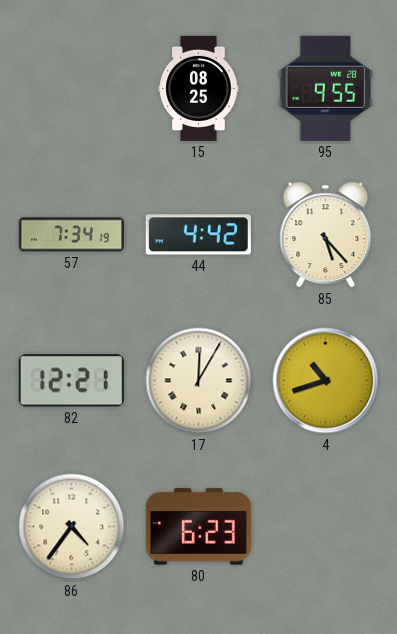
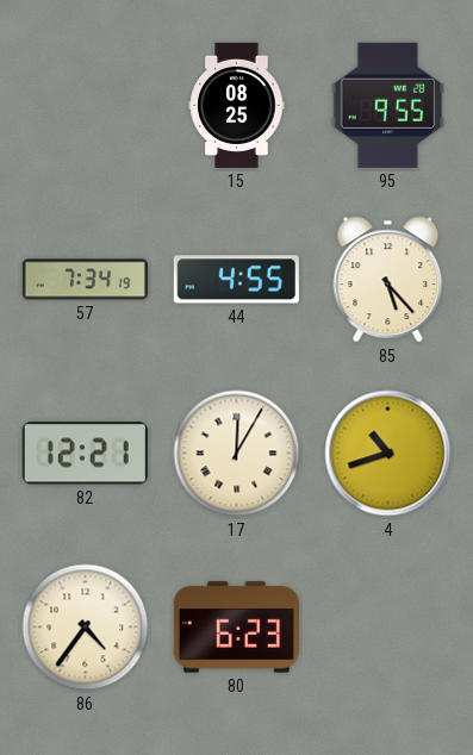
44: 4:42 -> 4:55
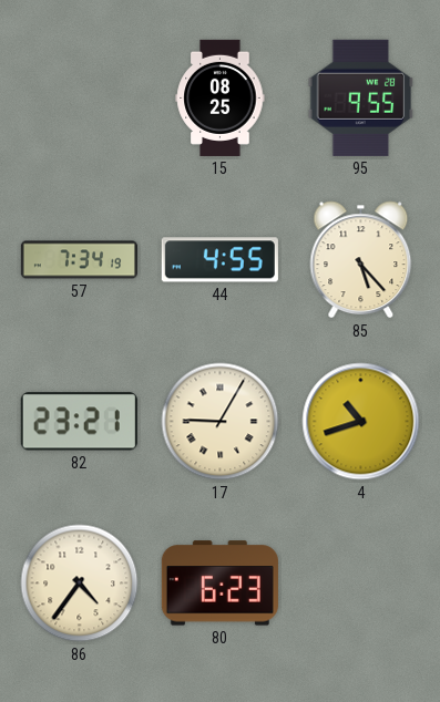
82: 12:21 -> 23:21
17: 12:05 -> 9:05
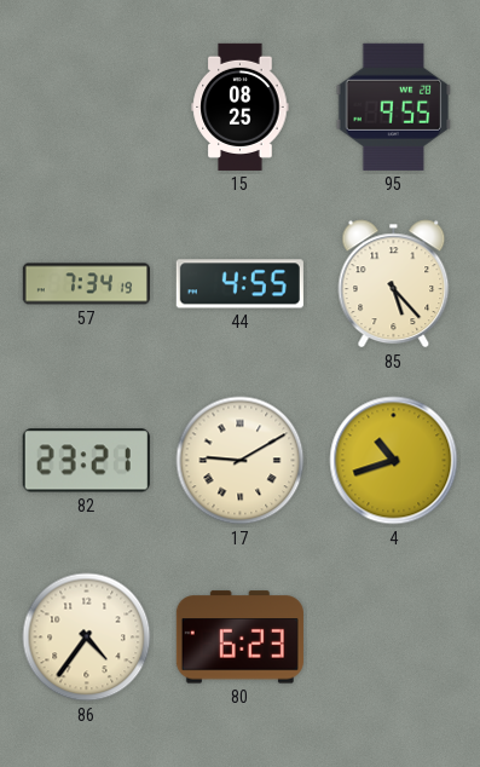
17: 9:05 -> 9:10
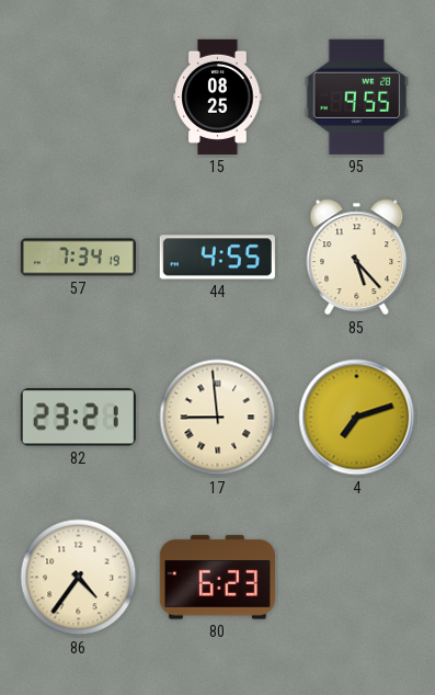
17: 9:10 -> 8:59
4: 10:42 -> 7:12
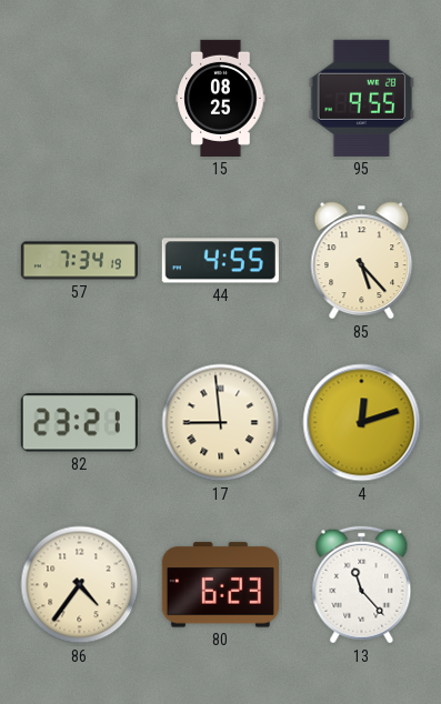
4: 7:12 -> 12:12
13: none -> 11:23
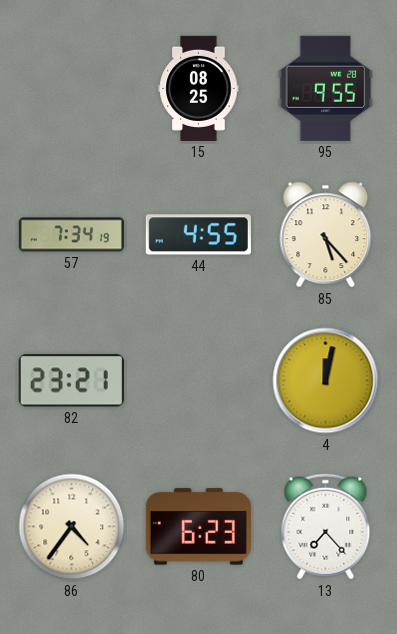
17: 8:59 -> none
4: 12:12 -> 12:02
13: 11:23 -> 7:23
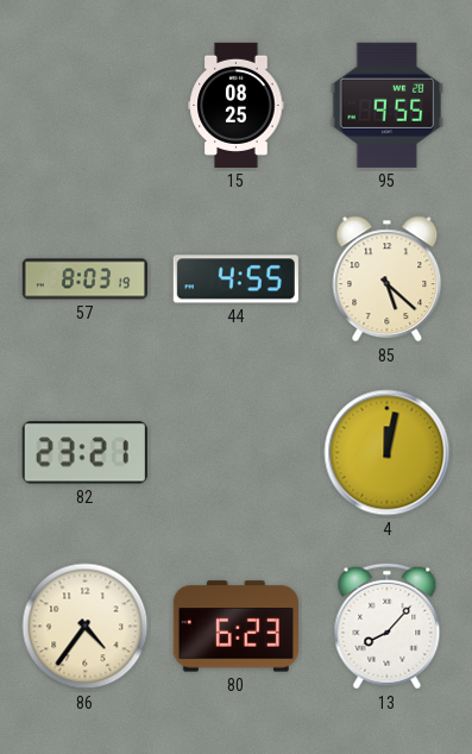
57: 7:34 -> 8:03
85: 5:23 -> 5:22
13: 7:23 -> 8:07
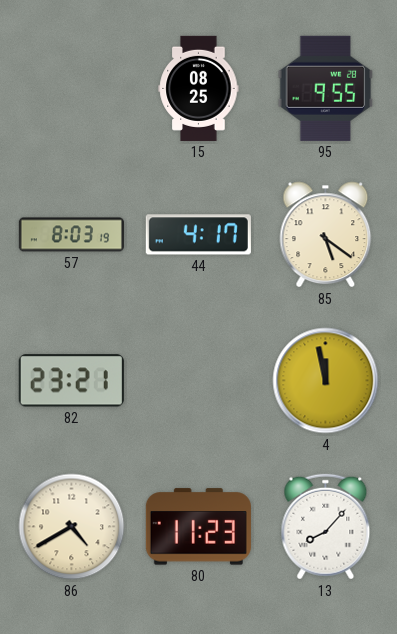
44: 4:55 -> 4:17
85: 5:22 -> 5:21
4: 12:02 -> 11:58
86: 4:36 -> 4:40
80: 6:23 -> 11:23
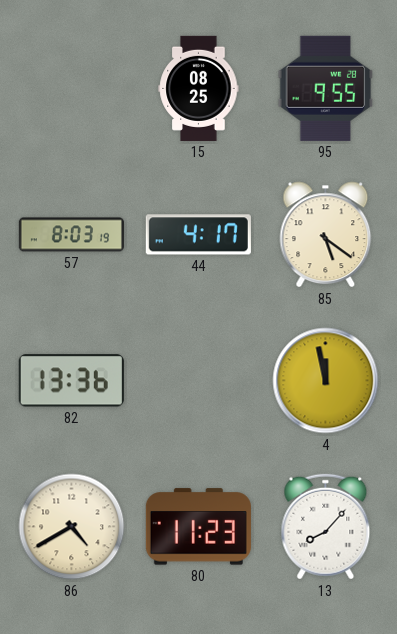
82: 23:21 -> 13:36
